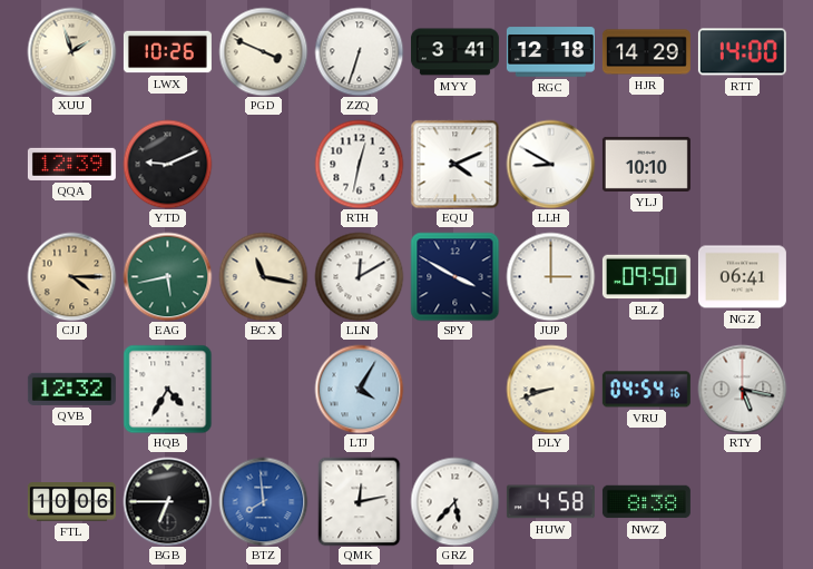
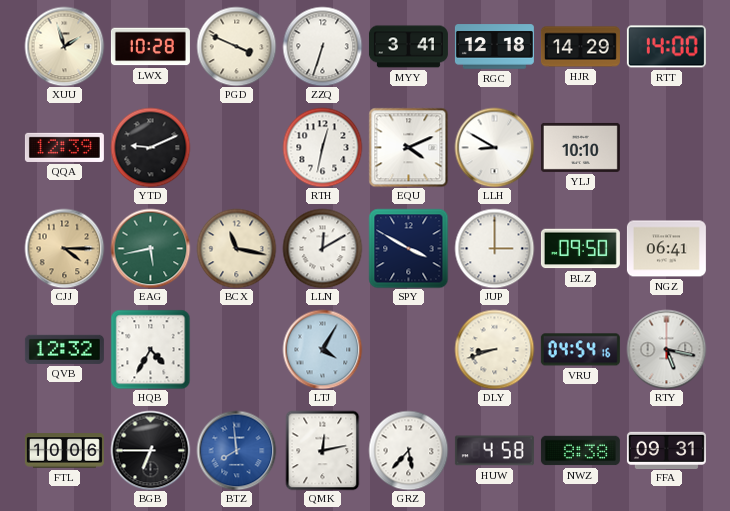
LWX: 10:26 -> 10:28
FFA: none -> 09:31
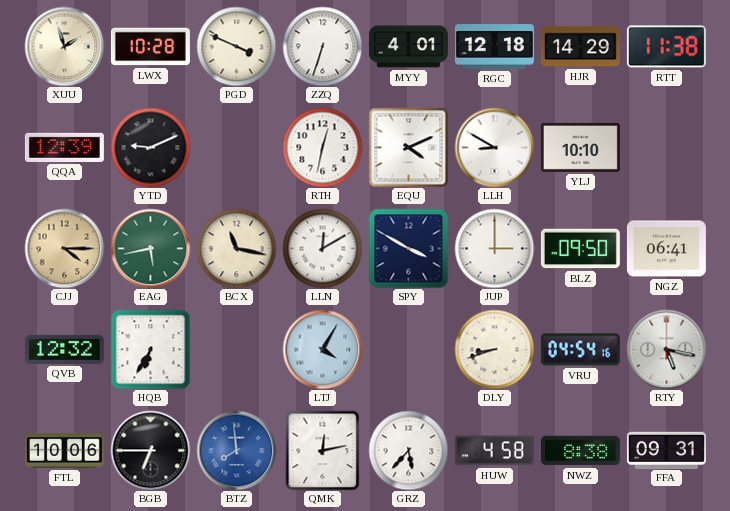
MYY: 3:41 -> 4:01
RTT: 14:00 -> 11:38
HQB: 4:35 -> 6:35
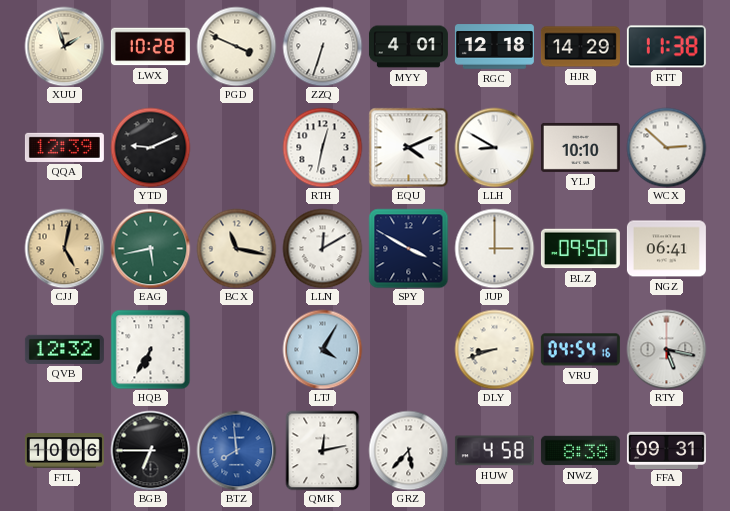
WCX: none -> 2:52
CJJ: 4:15 -> 5:02
